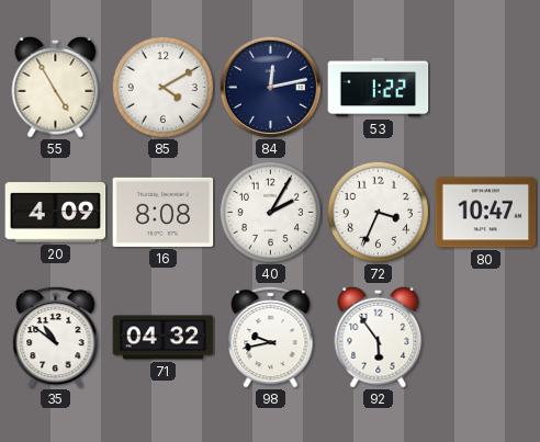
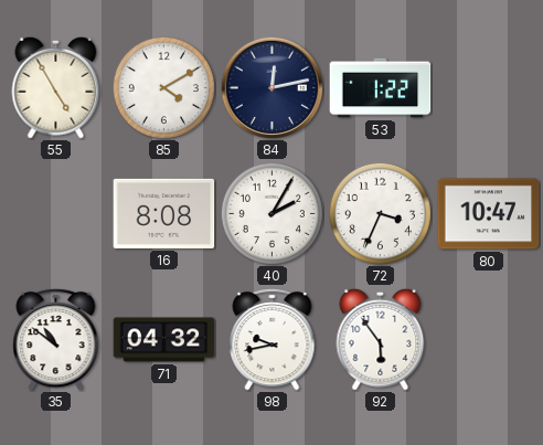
20: 4:09 -> none
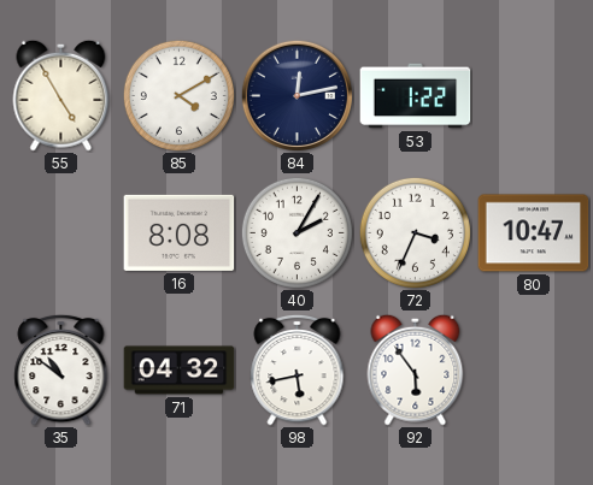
98: 9:43 -> 5:43
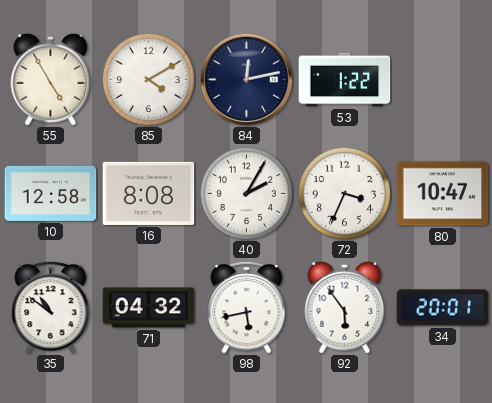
10: none -> 12:58
34: none -> 20:01
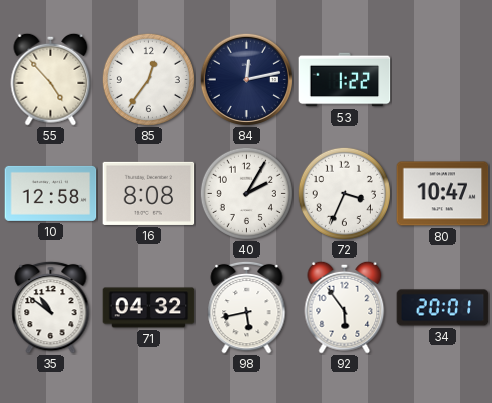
55: 4:55 -> 4:53
85: 4:10 -> 12:36
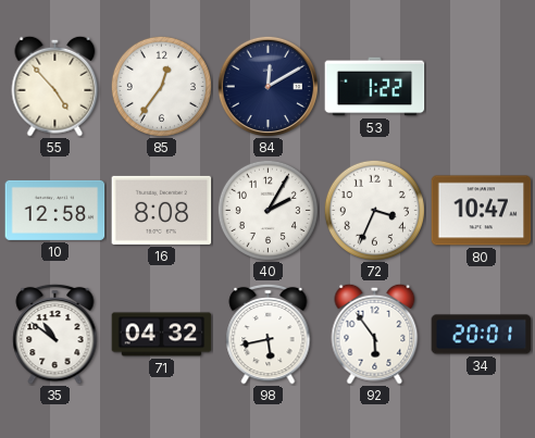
84: 12:13 -> 12:10
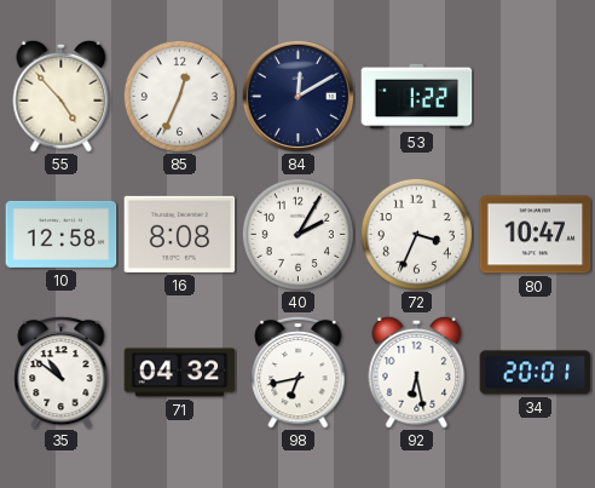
85: 12:36 -> 12:34
98: 5:43 -> 6:43
92: 5:54 -> 6:28
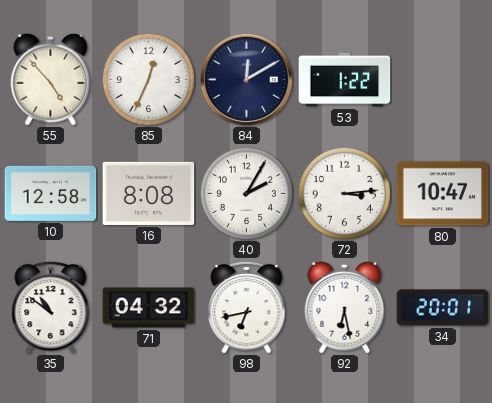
72: 3:34 -> 3:14
